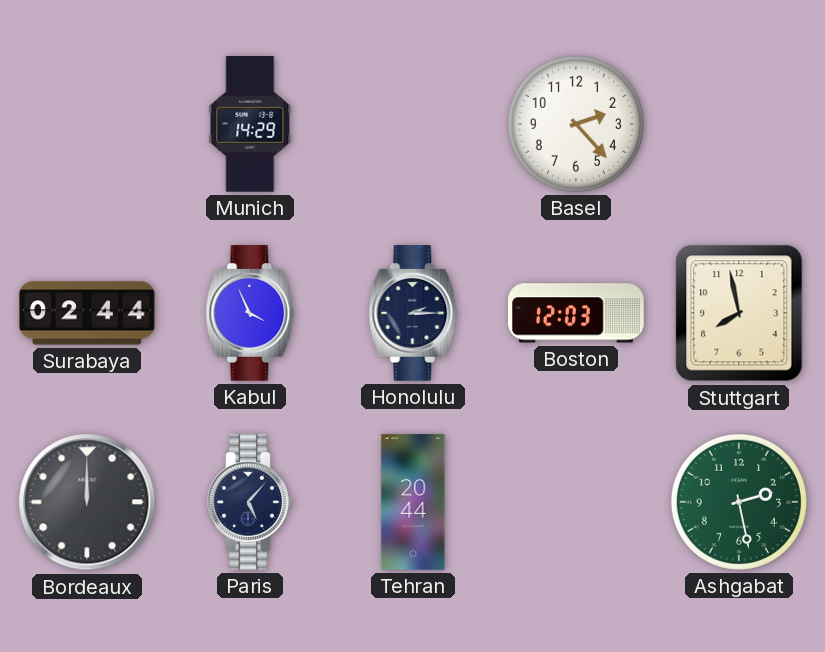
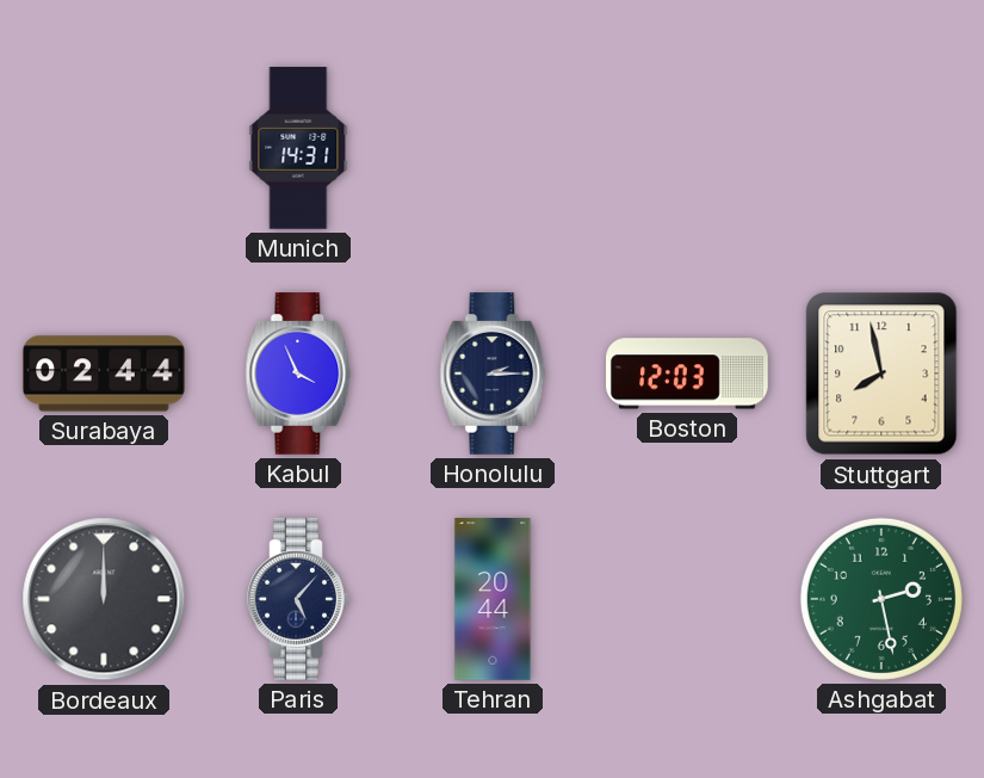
Munich: 14:29 -> 14:31
Basel: 2:23 -> none
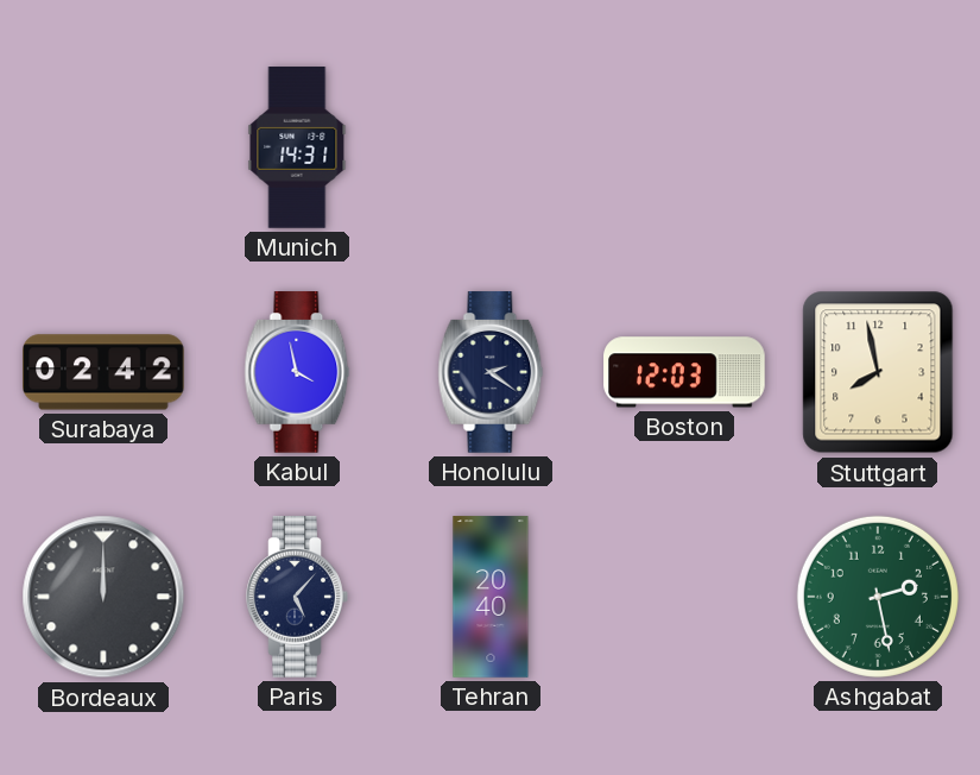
Surabaya: 02:44 -> 02:42
Kabul: 3:56 -> 3:58
Honolulu: 2:15 -> 2:21
Tehran: 20:44 -> 20:40
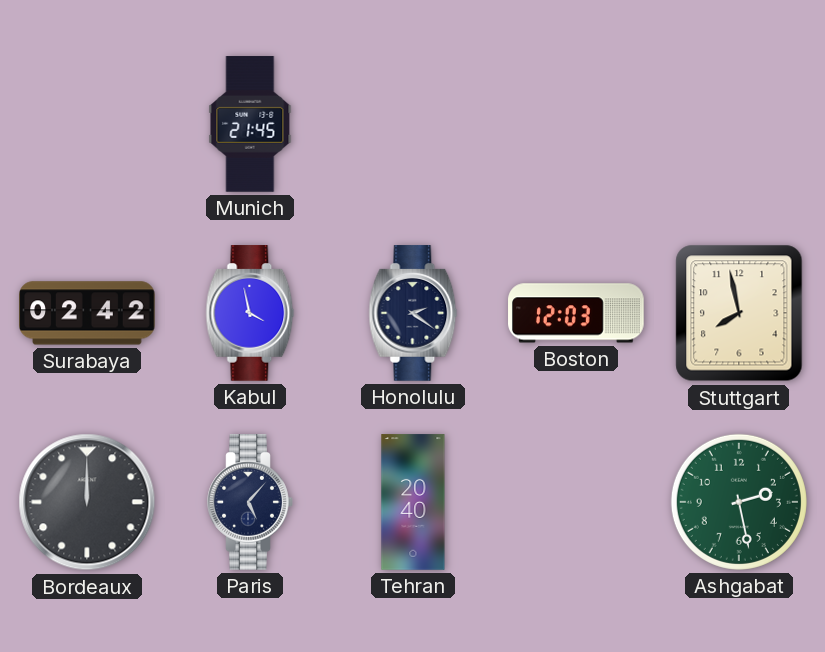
Munich: 14:31 -> 21:45
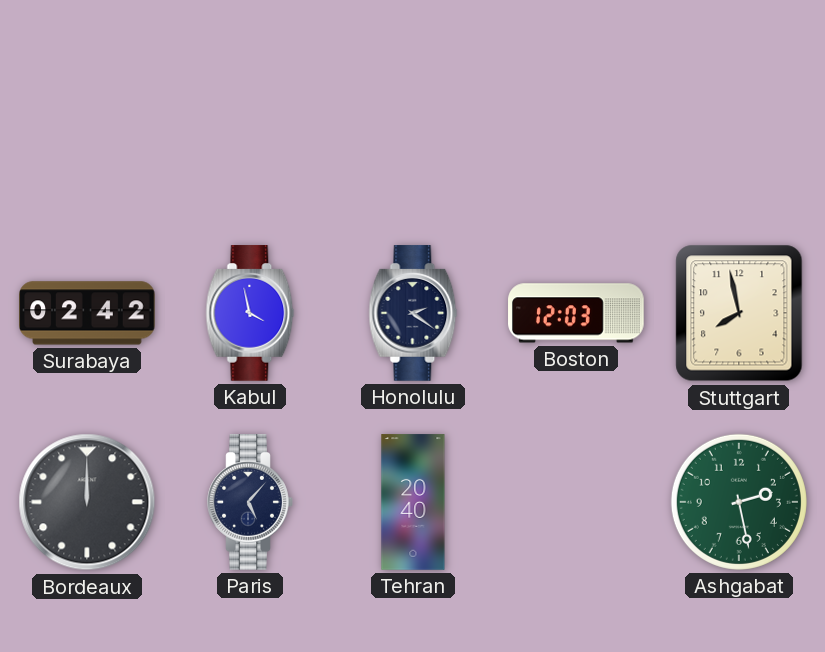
Munich: 21:45 -> none
